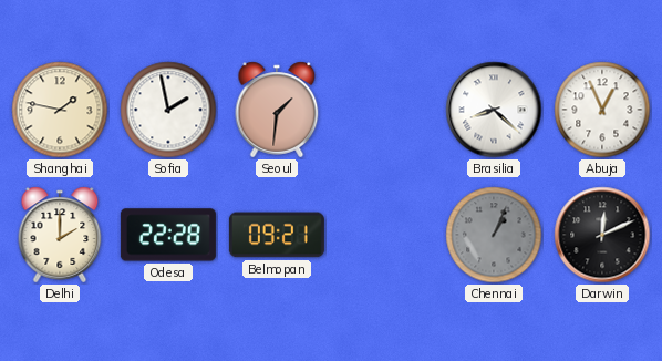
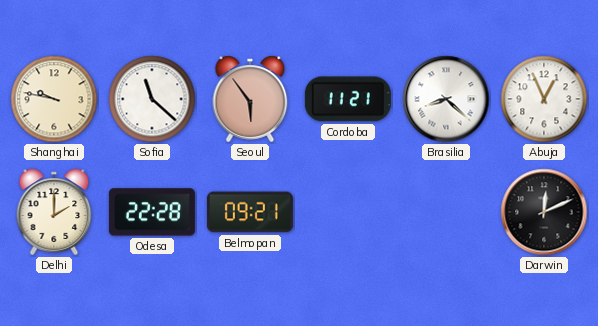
Shanghai: 1:47 -> 9:47
Sofia: 1:58 -> 11:22
Seoul: 1:31 -> 5:54
Cordoba: none -> 11:21
Chennai: 1:04 -> none
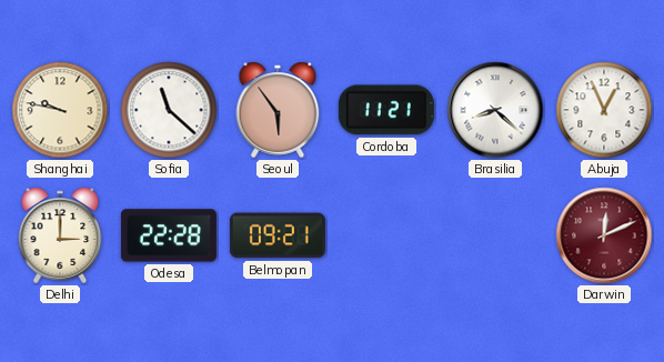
Delhi: 2:00 -> 3:00
Darwin dial: black -> burgundy
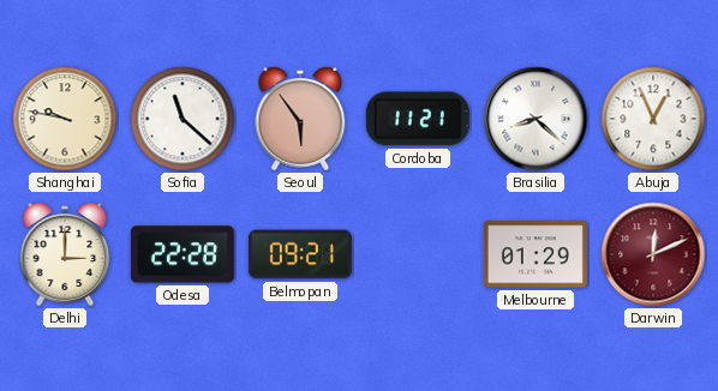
Melbourne: none -> 01:29
